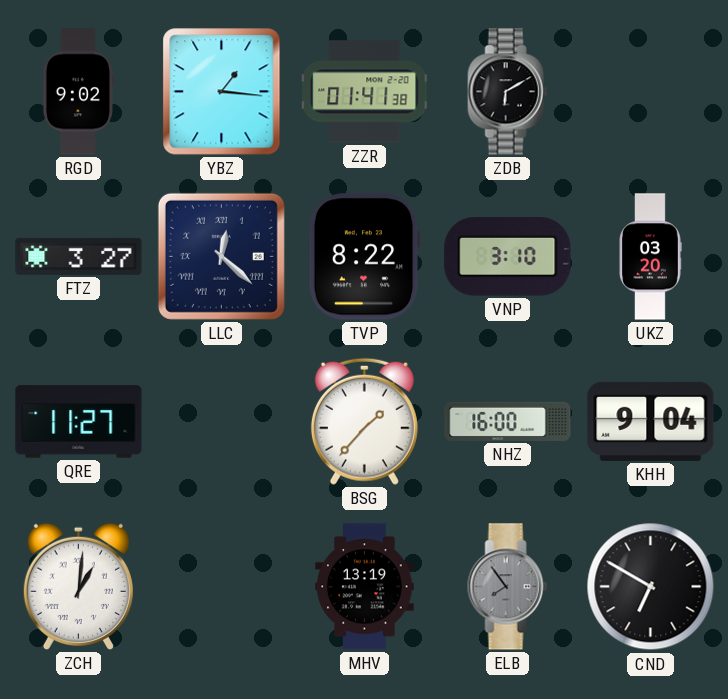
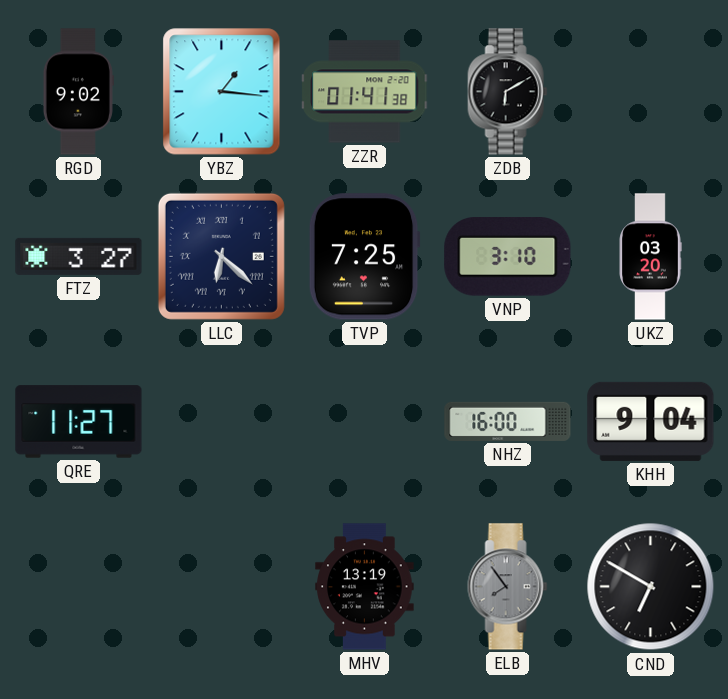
LLC: 12:22 -> 6:22
TVP: 8:22 -> 7:25
BSG: 1:37 -> none
ZCH: 1:01 -> none
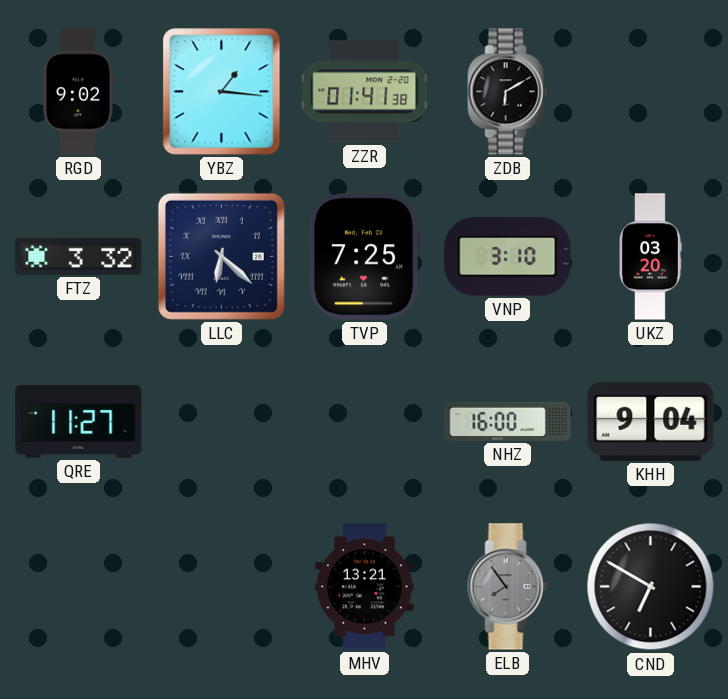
FTZ: 3:27 -> 3:32
MHV: 13:19 -> 13:21
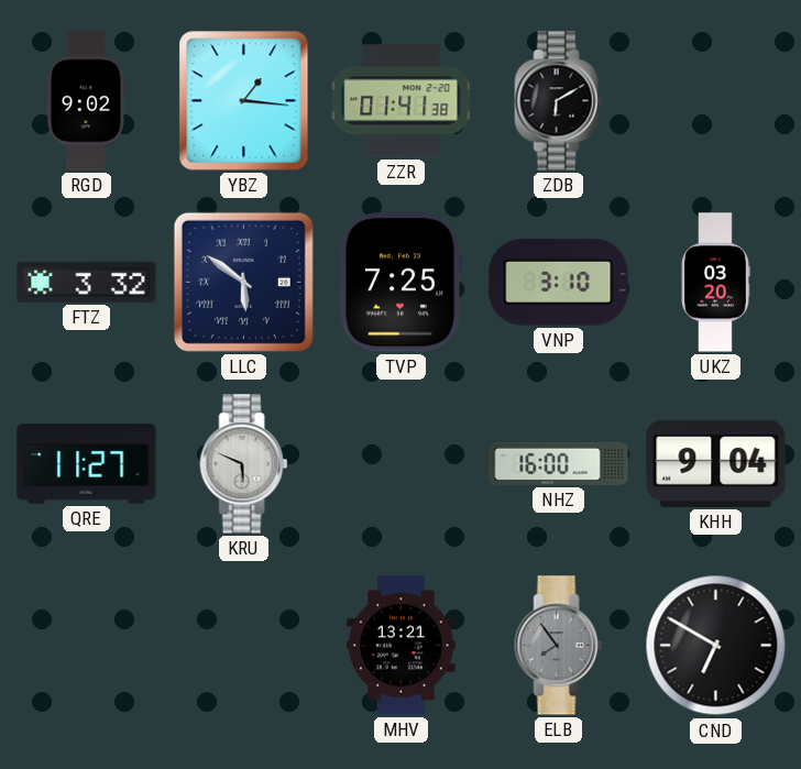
LLC: 6:22 -> 5:51
KRU: none -> 5:49
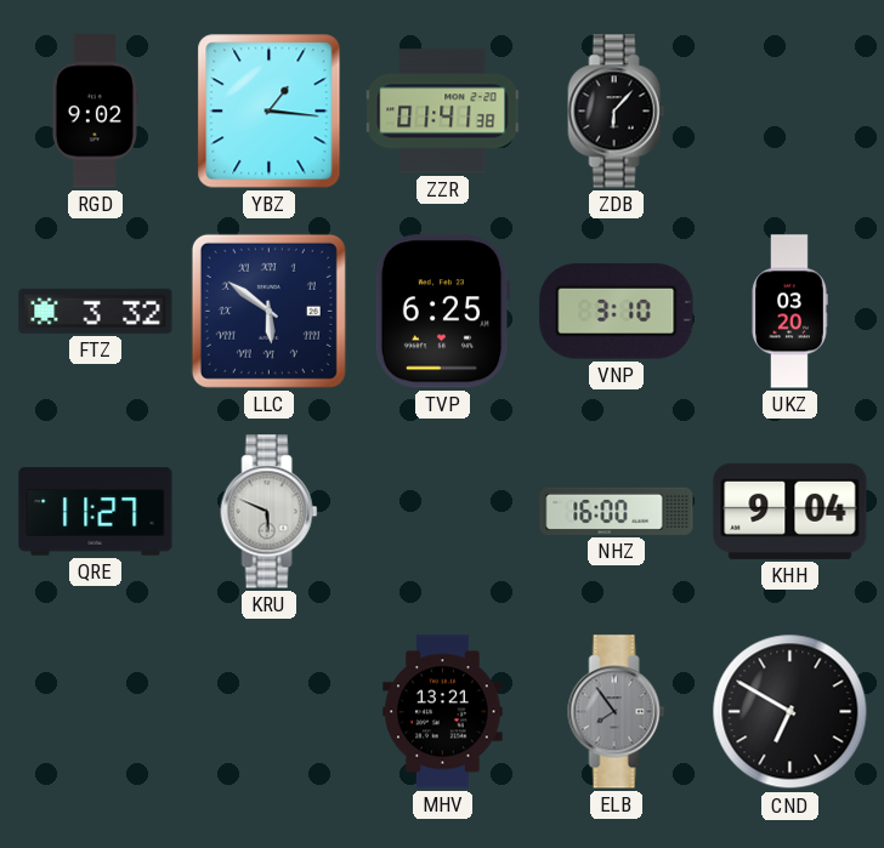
ZDB: 6:10 -> 6:07
TVP: 7:25 -> 6:25
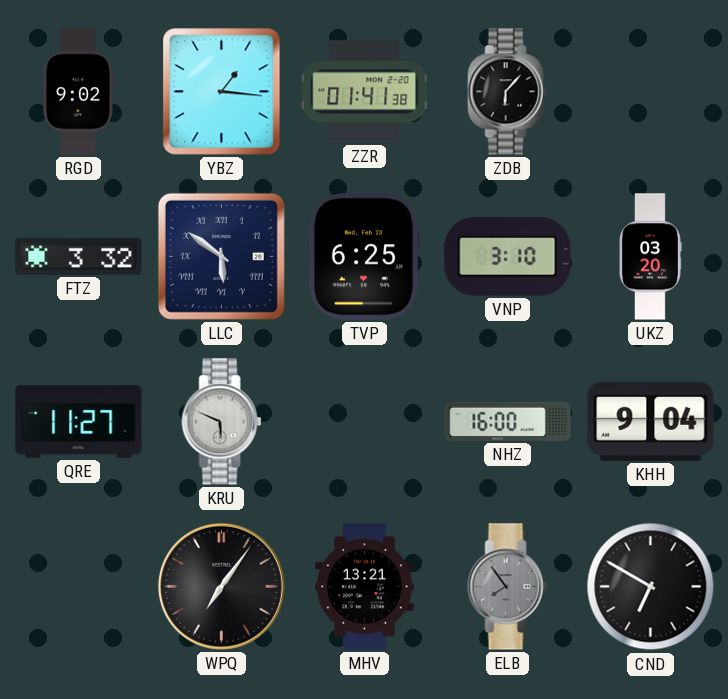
WPQ: none -> 7:06
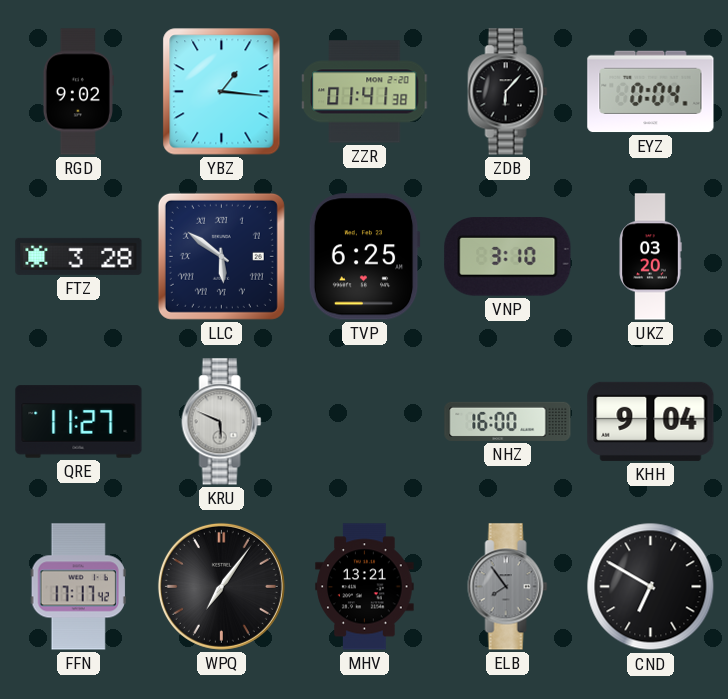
EYZ: none -> 0:04
FTZ: 3:32 -> 3:28
FFN: none -> 17:17
